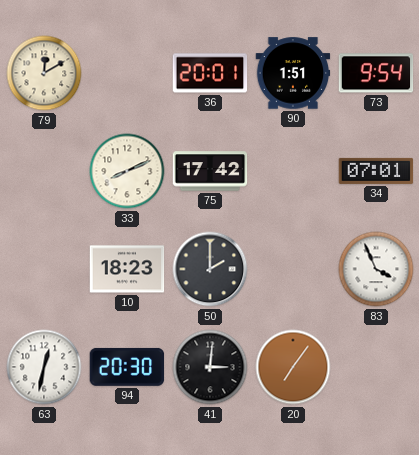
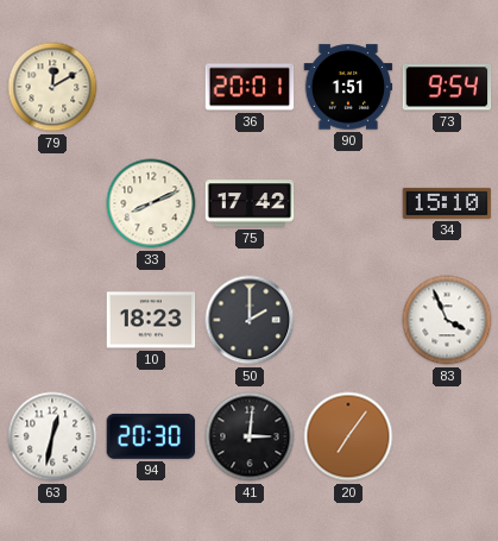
34: 07:01 -> 15:10
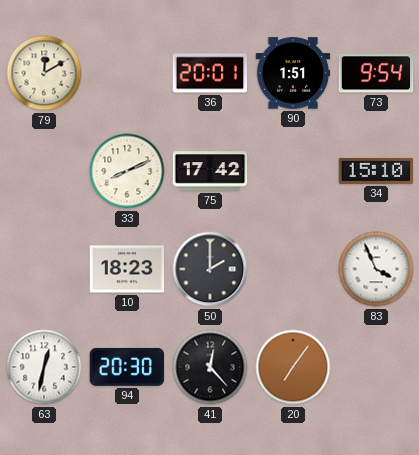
41: 3:01 -> 12:23
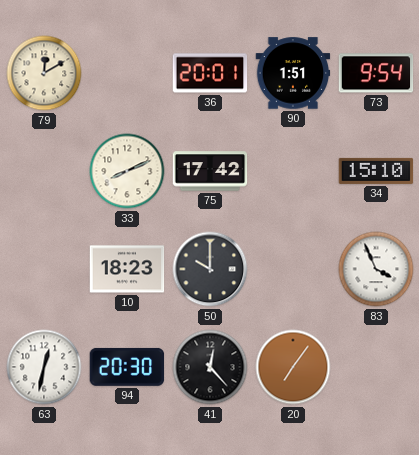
50: 2:00 -> 10:00
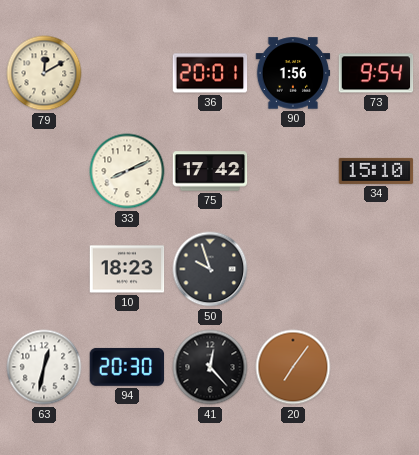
90: 1:51 -> 1:56
50: 10:00 -> 9:57
83: 3:56 -> none
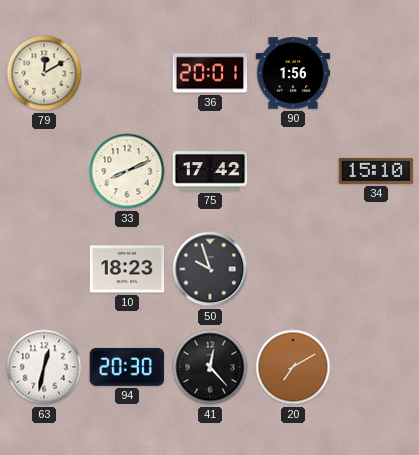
73: 9:54 -> none
20: 7:06 -> 7:10
